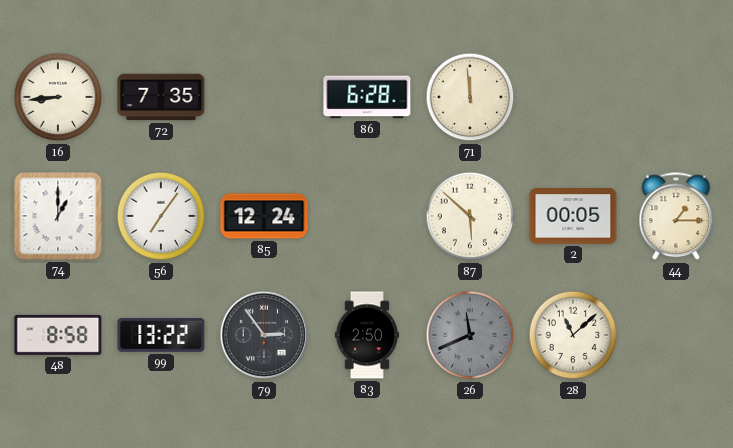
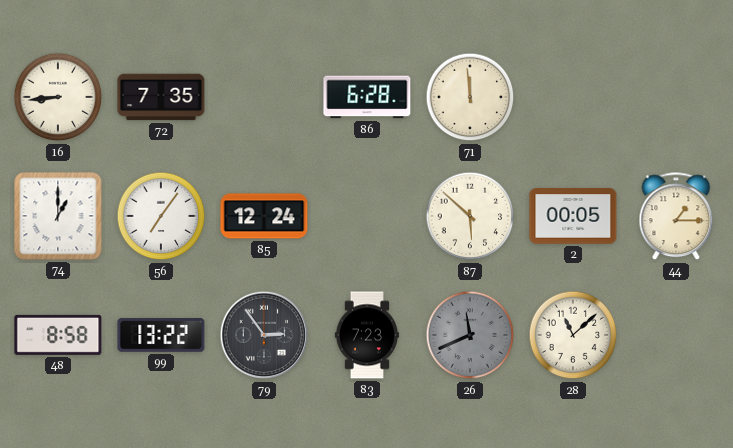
83: 2:50 -> 7:23
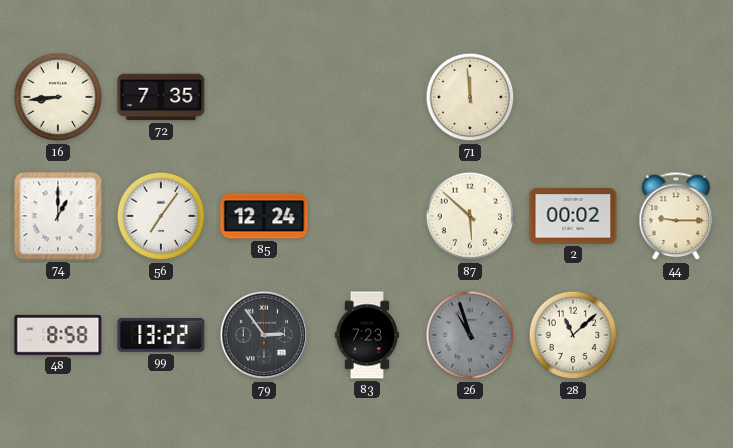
86: 6:28 -> none
2: 00:05 -> 00:02
44: 1:15 -> 9:15
26: 11:41 -> 10:57
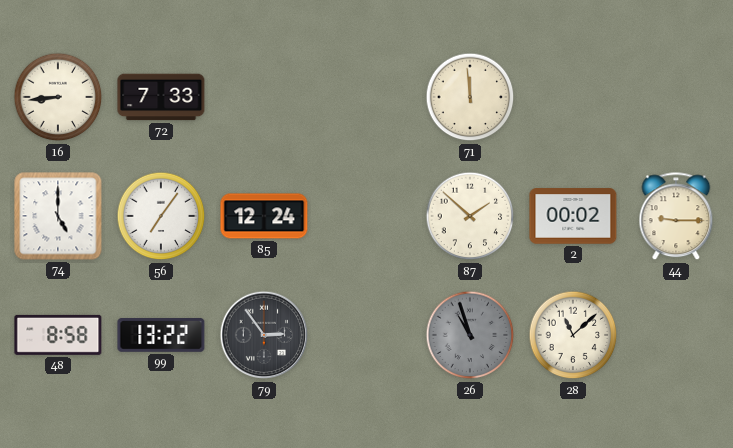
72: 7:35 -> 7:33
74: 1:00 -> 5:00
87: 5:52 -> 1:52
83: 7:23 -> none
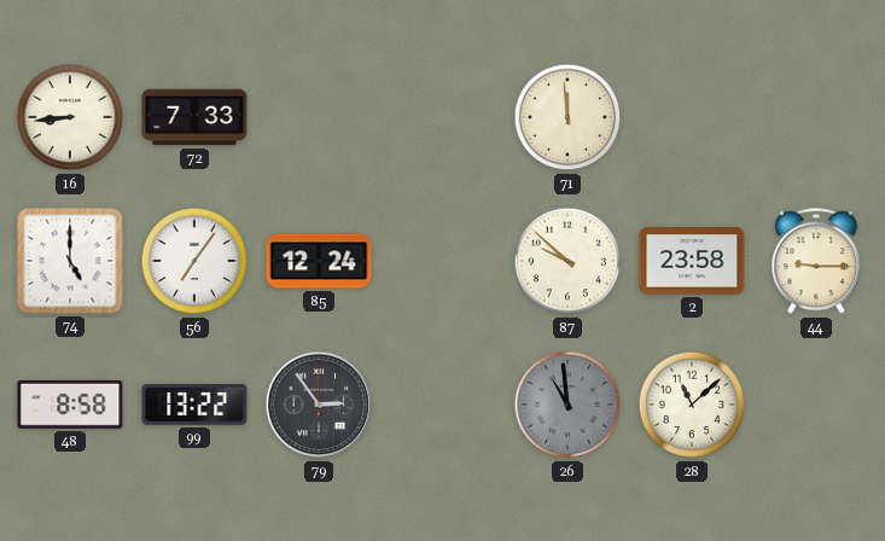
87: 1:52 -> 9:52
2: 00:02 -> 23:58
26: 10:57 -> 10:59
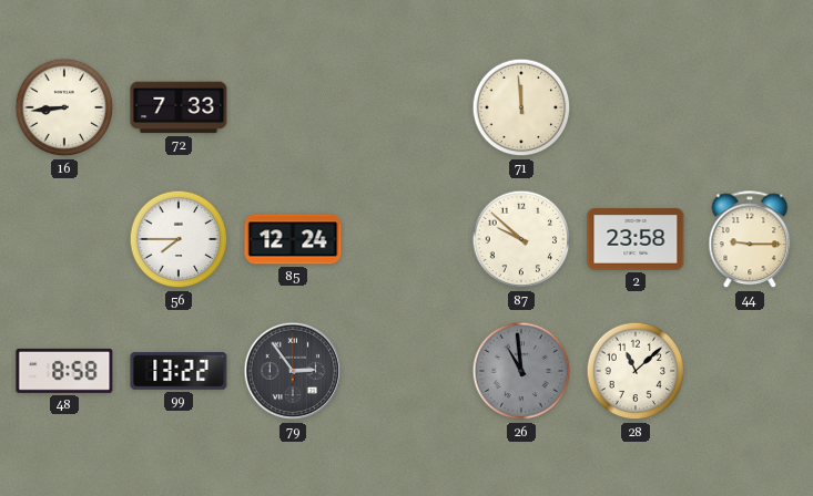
74: 5:00 -> none
56: 7:06 -> 7:45
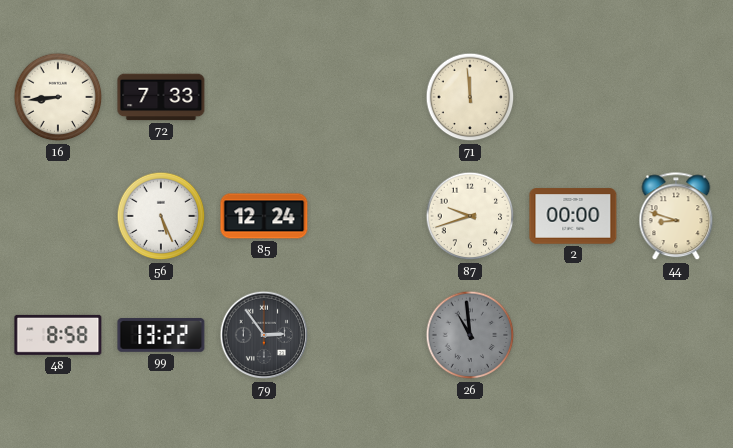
56: 7:45 -> 5:26
87: 9:52 -> 9:42
2: 23:58 -> 00:00
44: 9:15 -> 8:48
28: 11:08 -> none
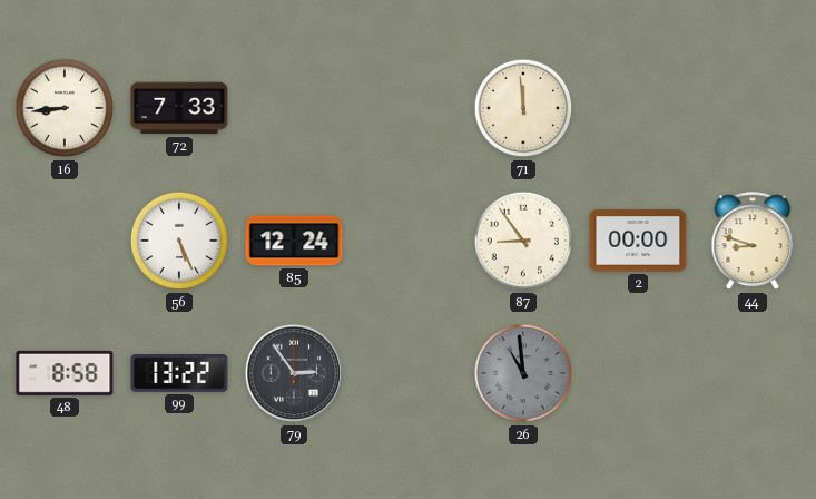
87: 9:42 -> 8:54
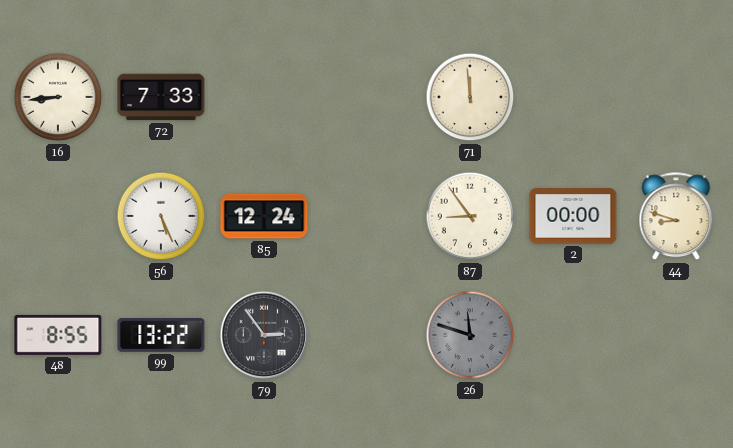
48: 8:58 -> 8:55
26: 10:59 -> 11:48
